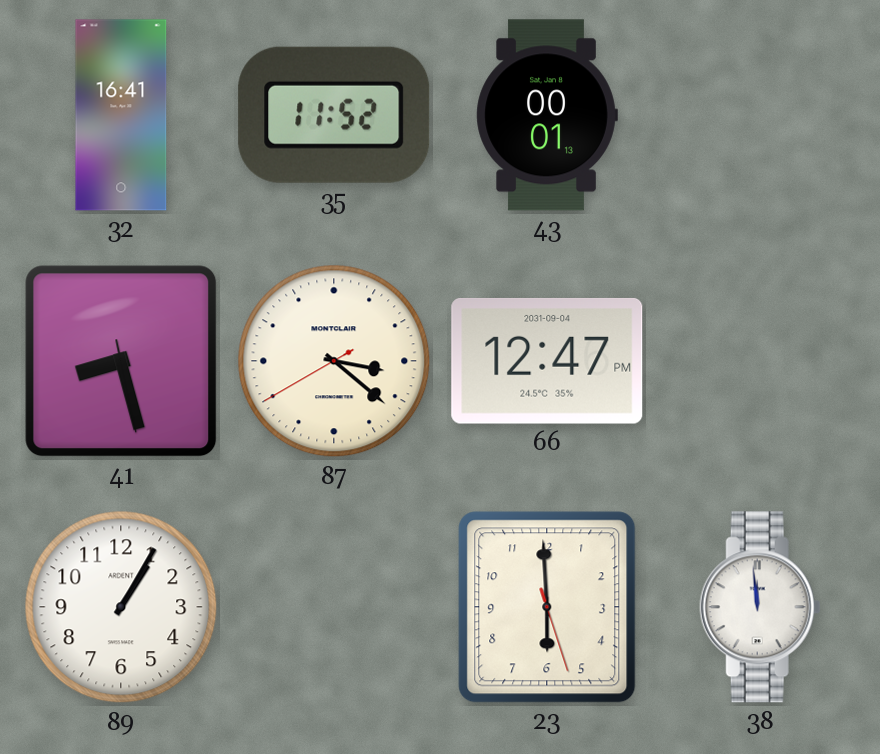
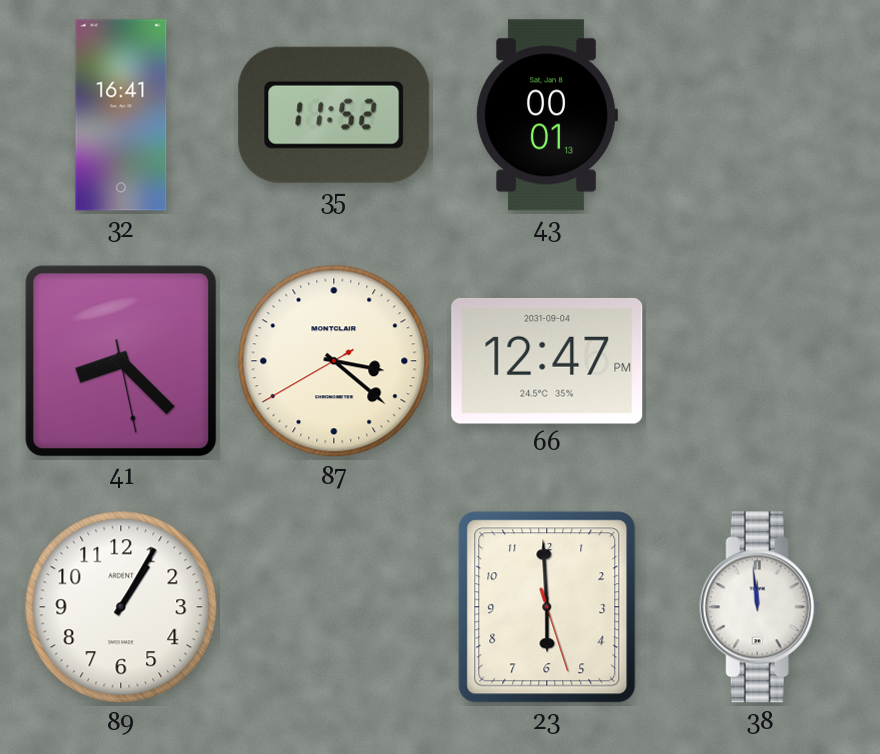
41: 8:27 -> 8:22
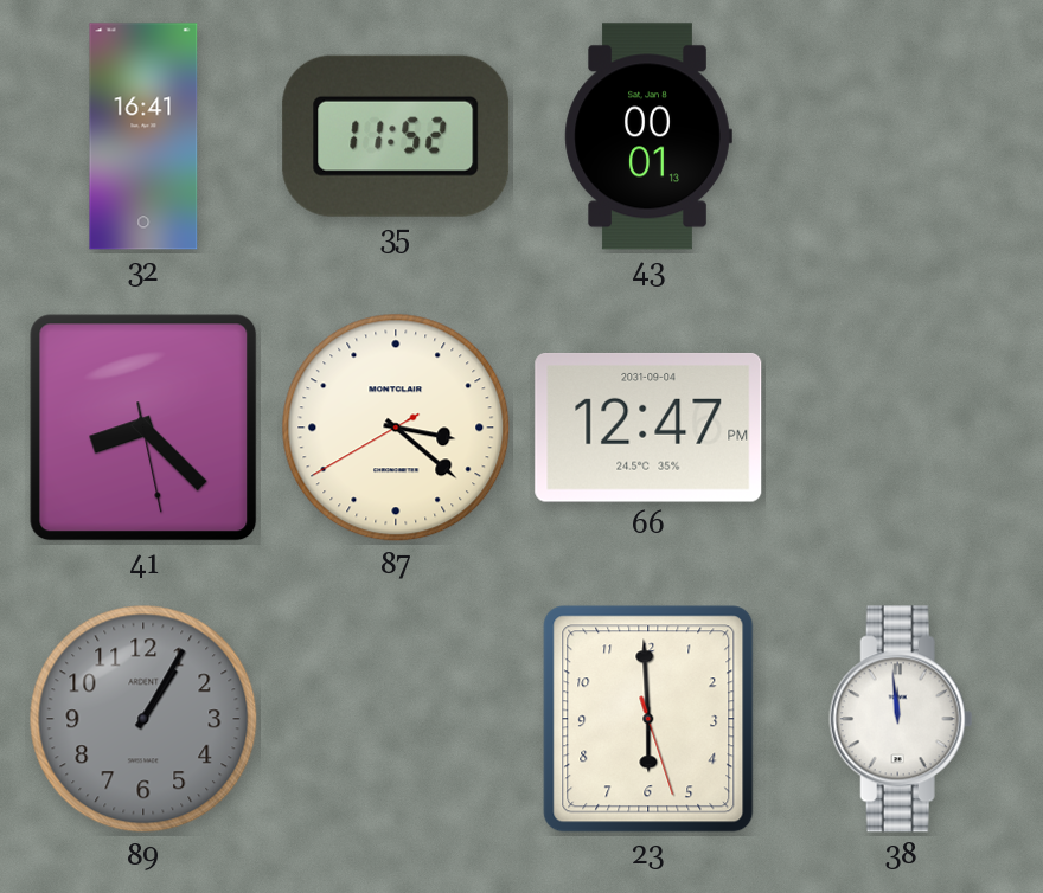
89 dial: white -> grey
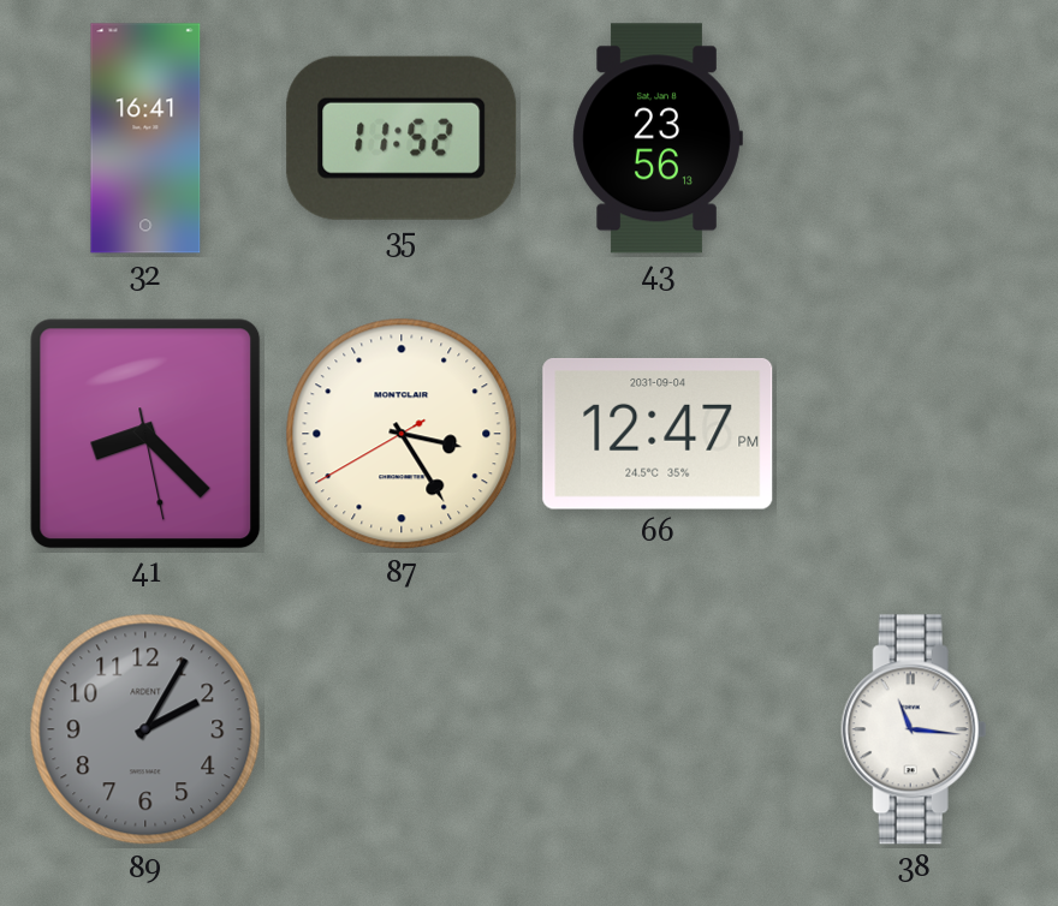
43: 00:01 -> 23:56
87: 3:21 -> 3:24
89: 1:05 -> 2:05
23: 5:59 -> none
38: 11:59 -> 11:16
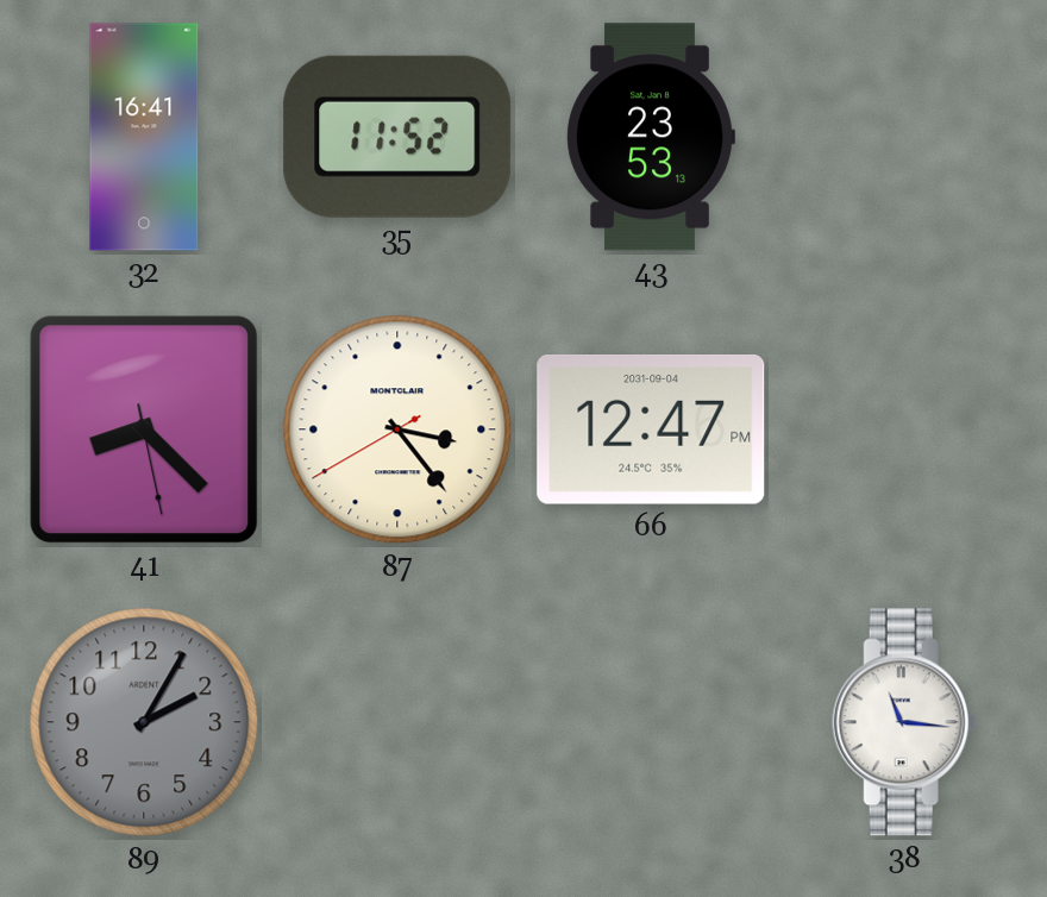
43: 23:56 -> 23:53
87: 3:24 -> 3:23
